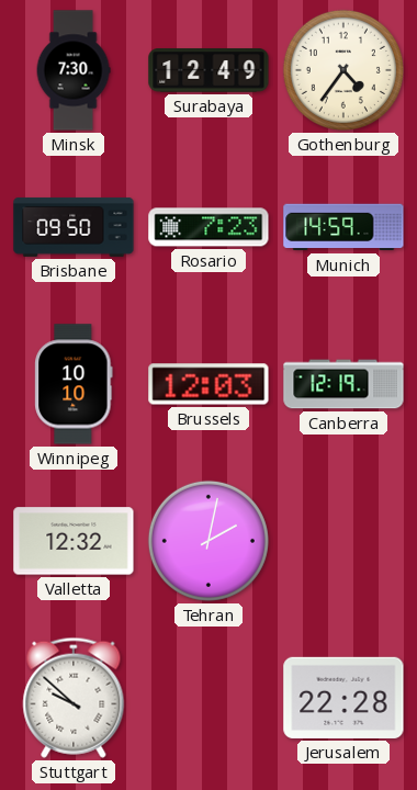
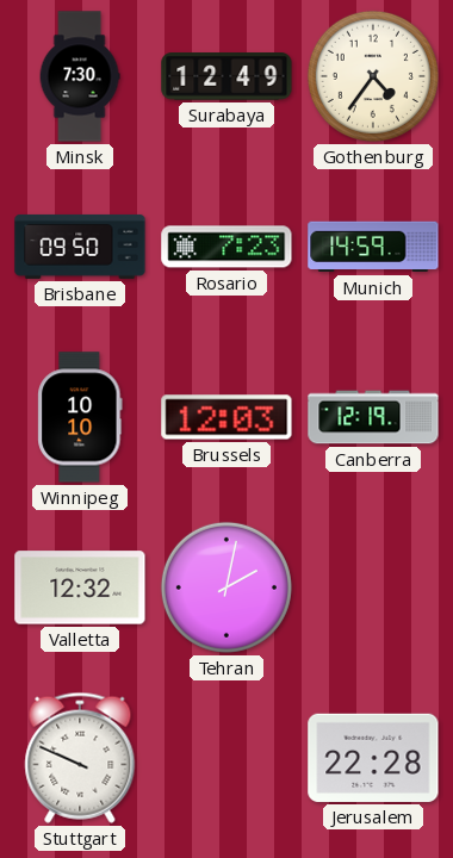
Stuttgart: 9:52 -> 9:49
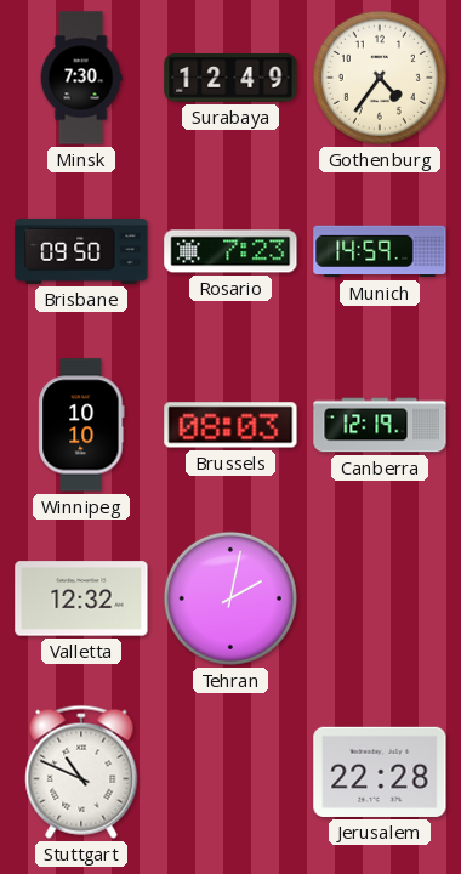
Brussels: 12:03 -> 08:03
Stuttgart: 9:49 -> 10:49
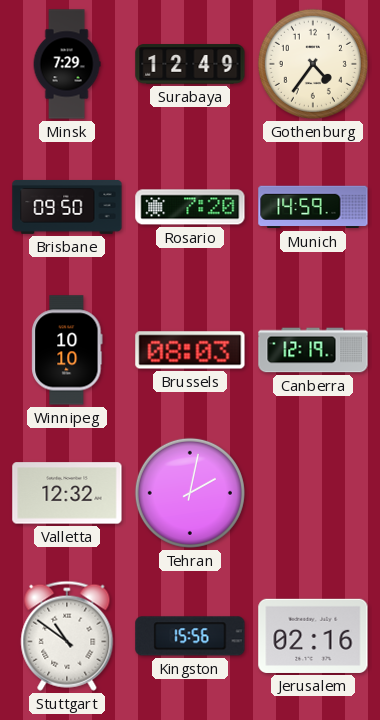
Minsk: 7:30 -> 7:29
Rosario: 7:23 -> 7:20
Stuttgart: 10:49 -> 10:51
Kingston: none -> 15:56
Jerusalem: 22:28 -> 02:16
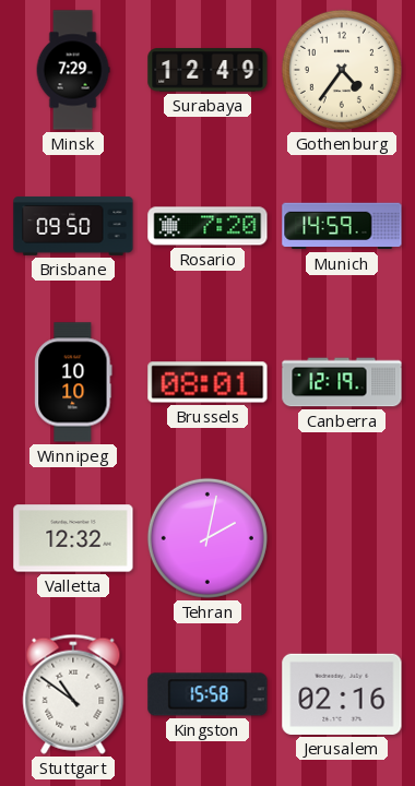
Brussels: 08:03 -> 08:01
Kingston: 15:56 -> 15:58
